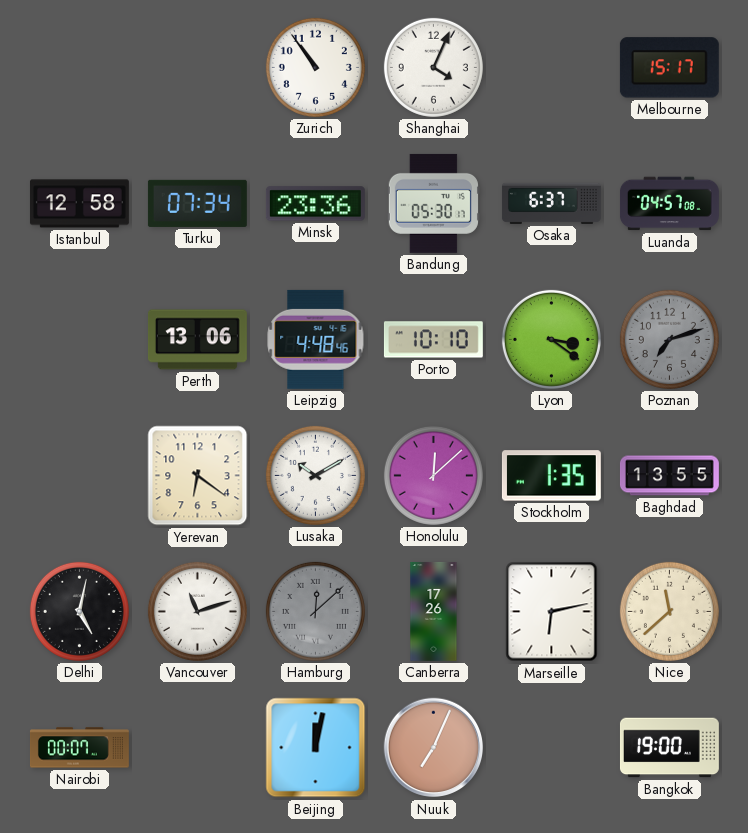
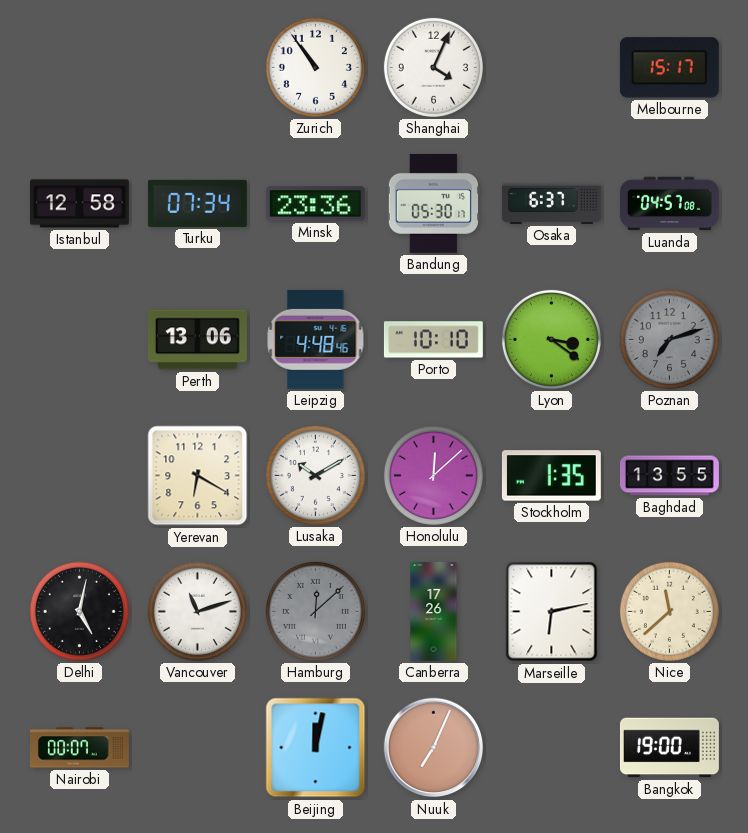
Yerevan: 6:21 -> 6:20
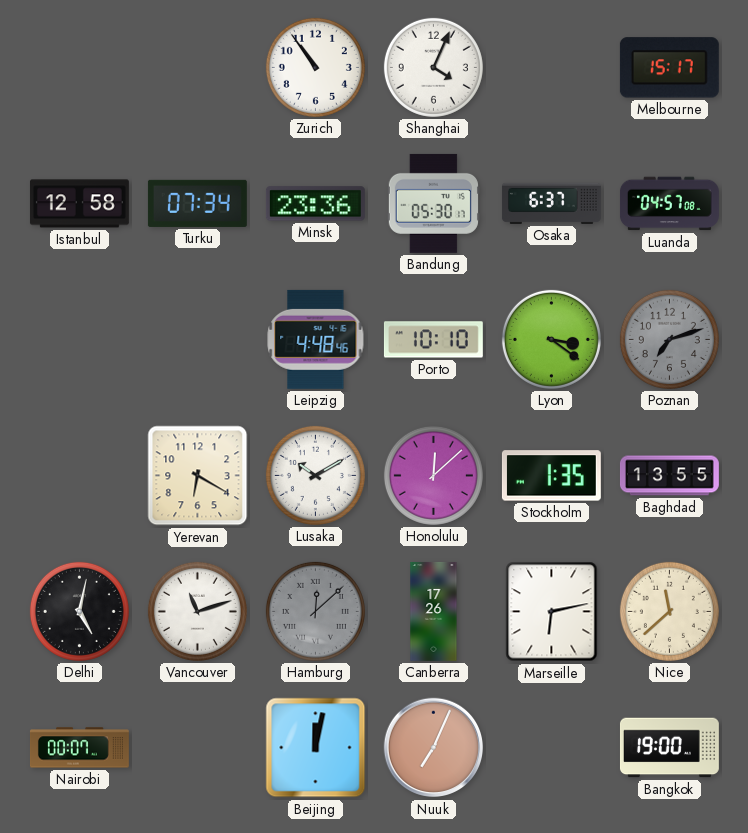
Perth: 13:06 -> none
